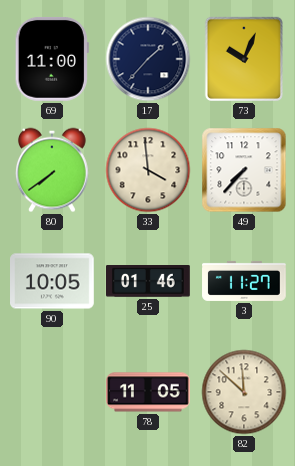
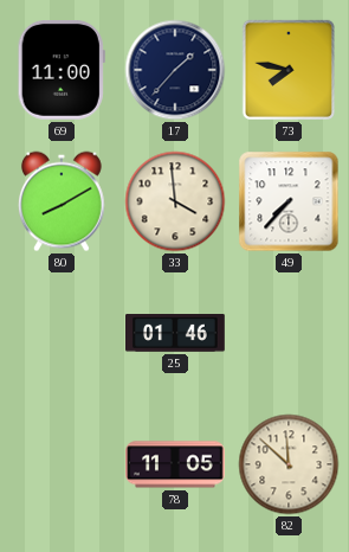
73: 10:04 -> 7:47
80: 7:39 -> 8:10
90: 10:05 -> none
3: 11:27 -> none
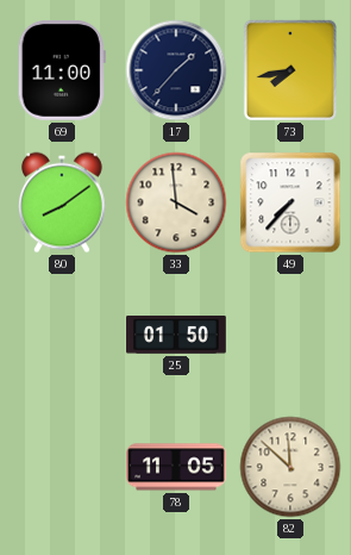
73: 7:47 -> 7:43
80: 8:10 -> 8:09
25: 01:46 -> 01:50
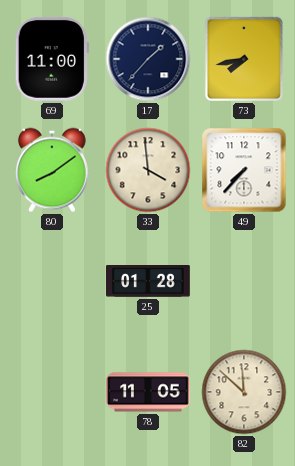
25: 01:50 -> 01:28
